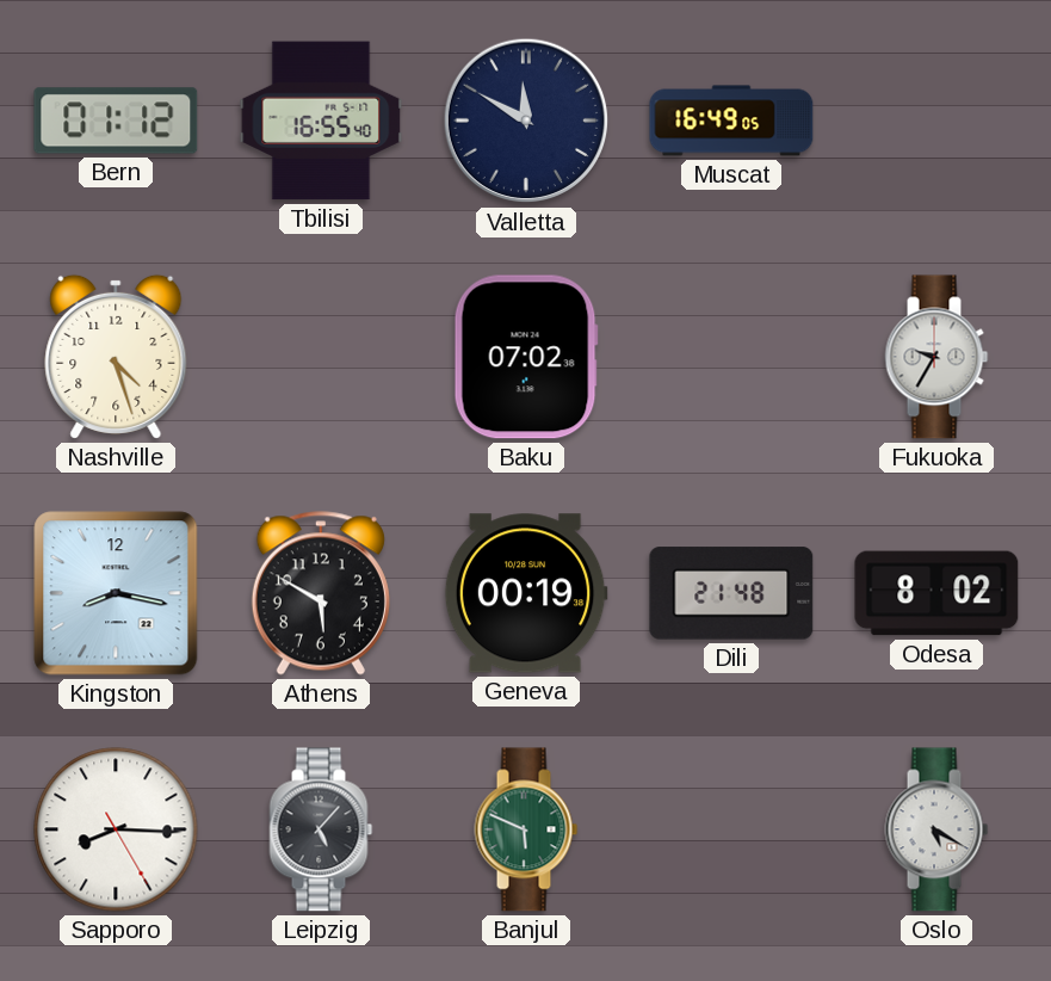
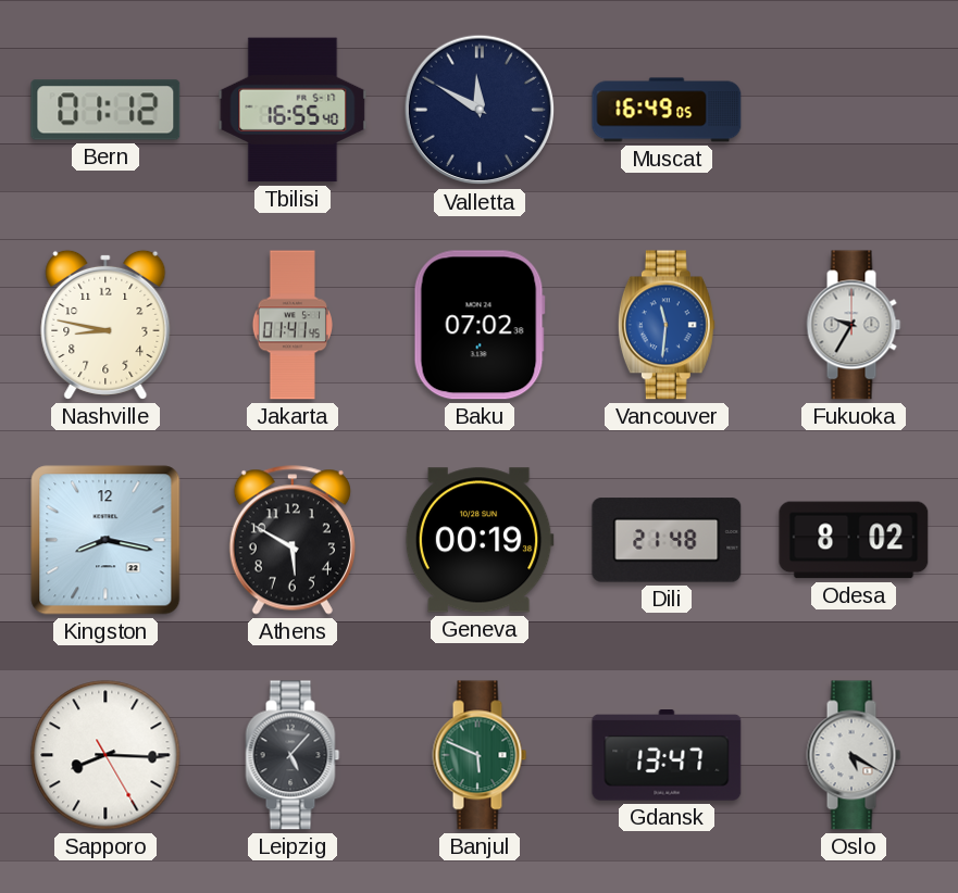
Nashville: 4:27 -> 8:47
Jakarta: none -> 01:41
Vancouver: none -> 11:31
Gdansk: none -> 13:47
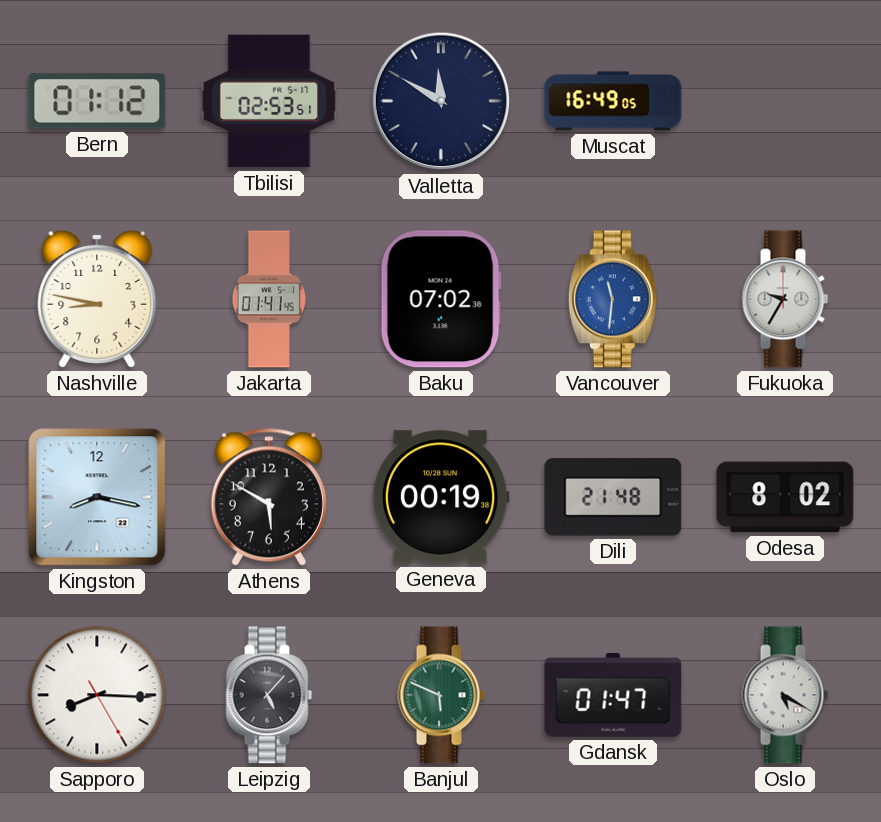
Tbilisi: 16:55 -> 02:53
Gdansk: 13:47 -> 01:47
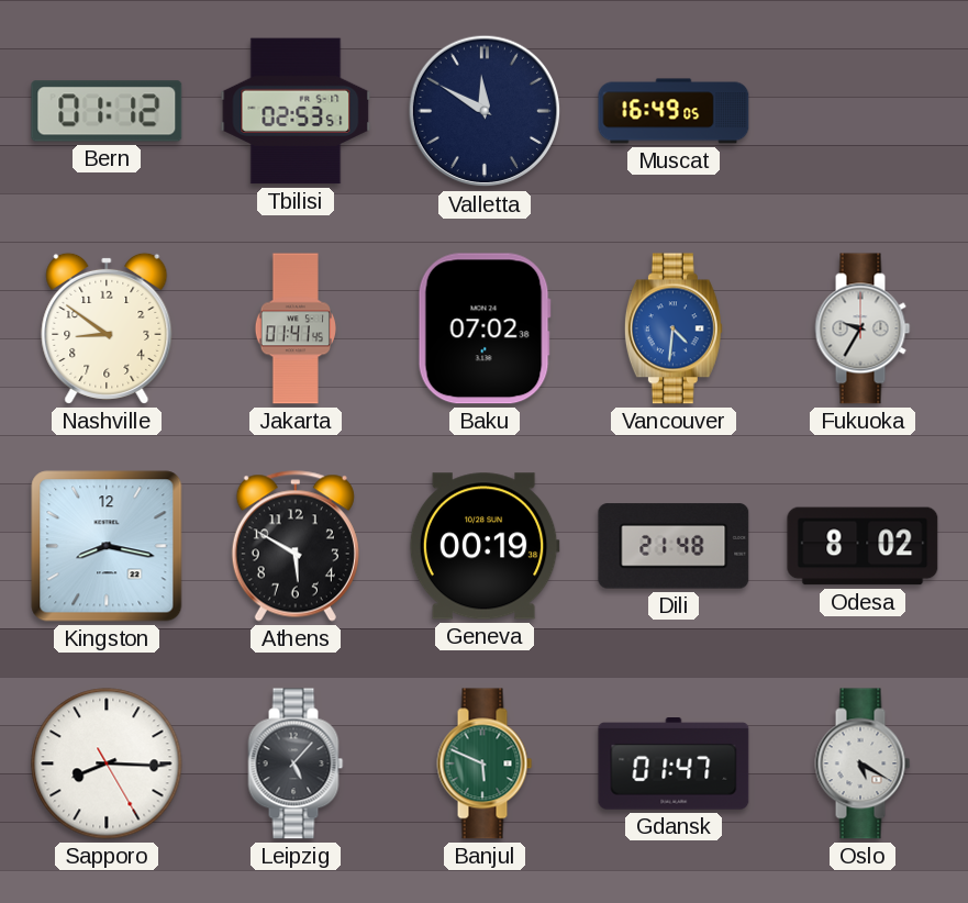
Nashville: 8:47 -> 8:51
Vancouver: 11:31 -> 4:31
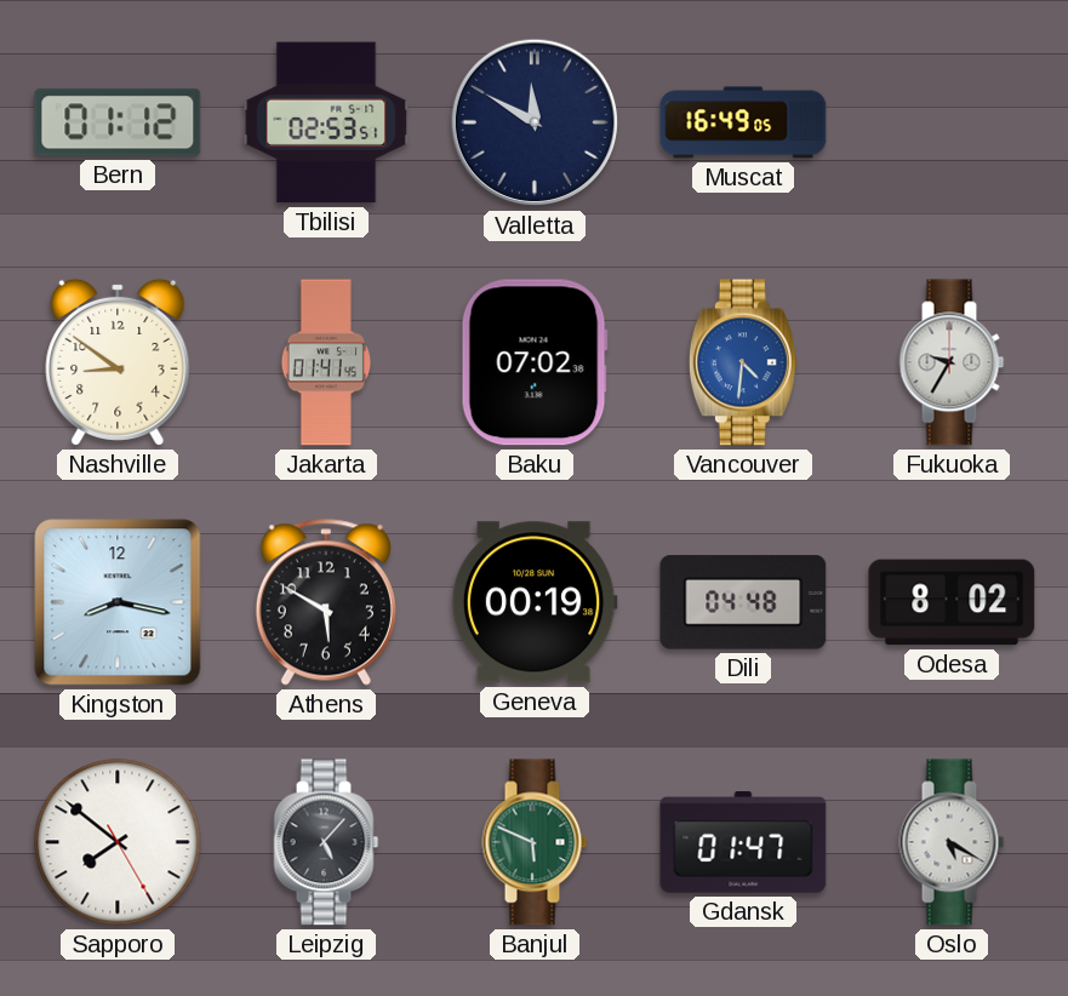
Dili: 21:48 -> 04:48
Sapporo: 8:15 -> 7:51
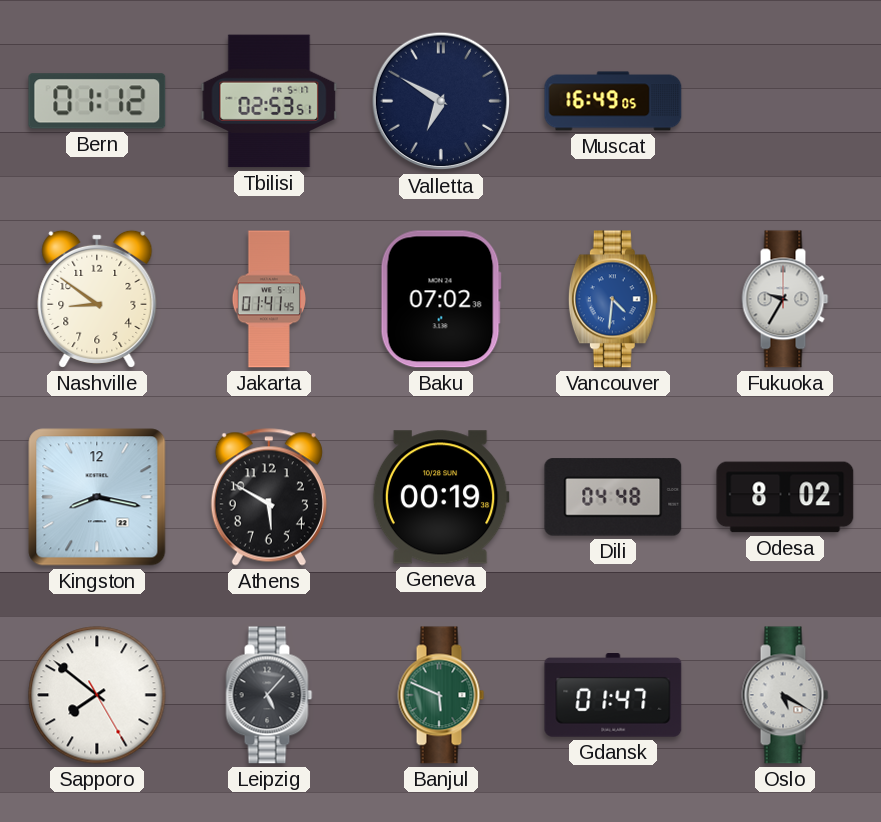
Valletta: 11:50 -> 6:50
